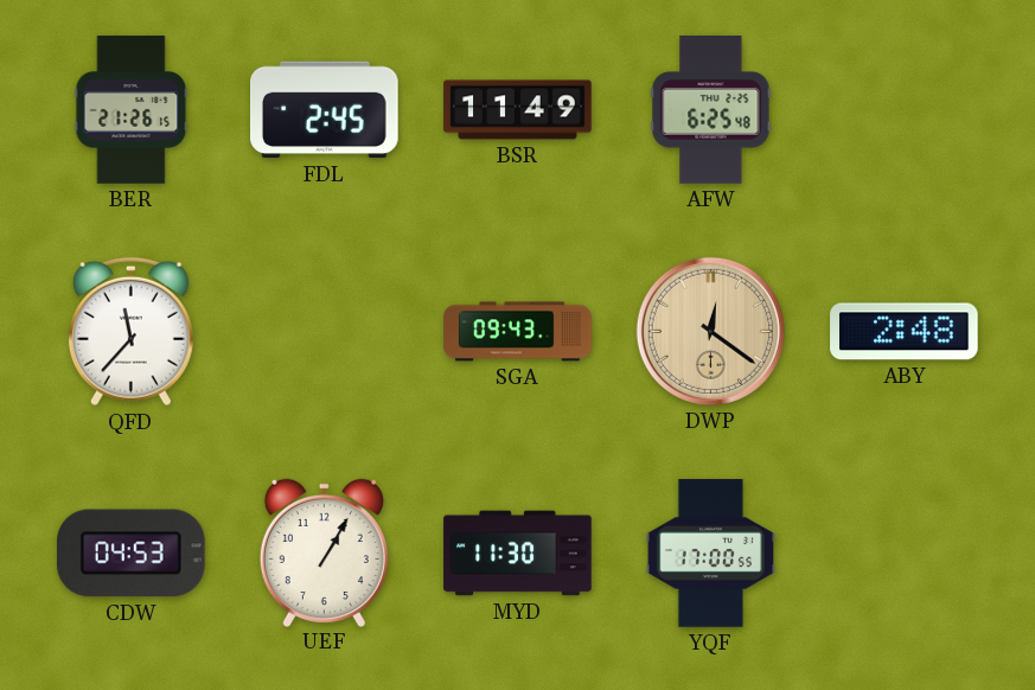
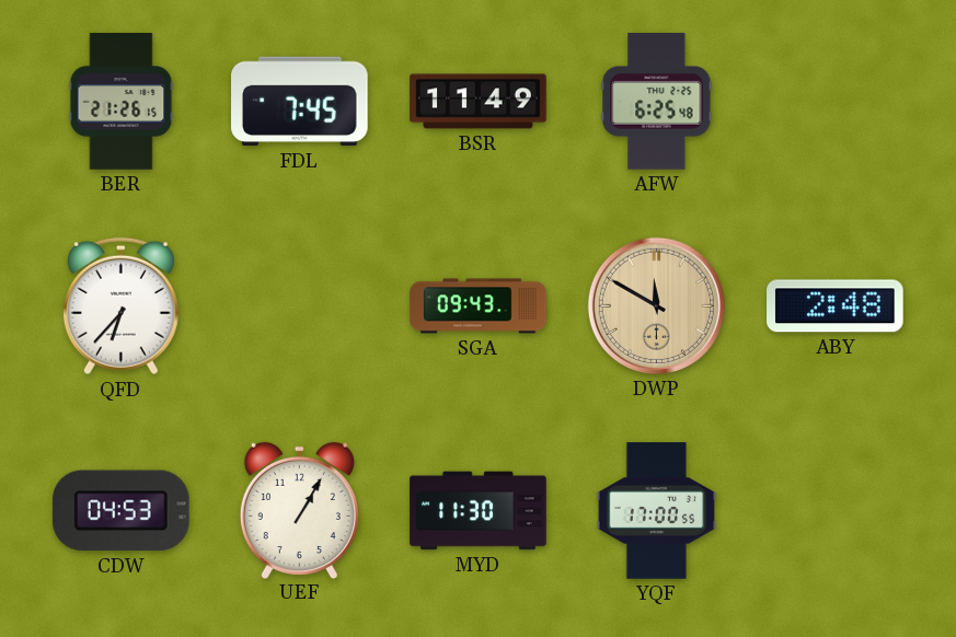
FDL: 2:45 -> 7:45
QFD: 11:37 -> 6:37
DWP: 12:21 -> 11:50
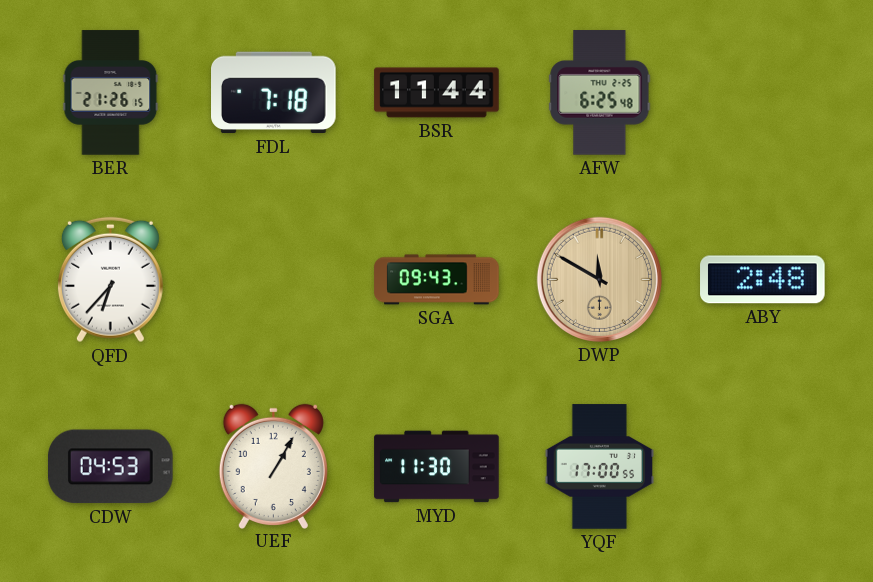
FDL: 7:45 -> 7:18
BSR: 11:49 -> 11:44
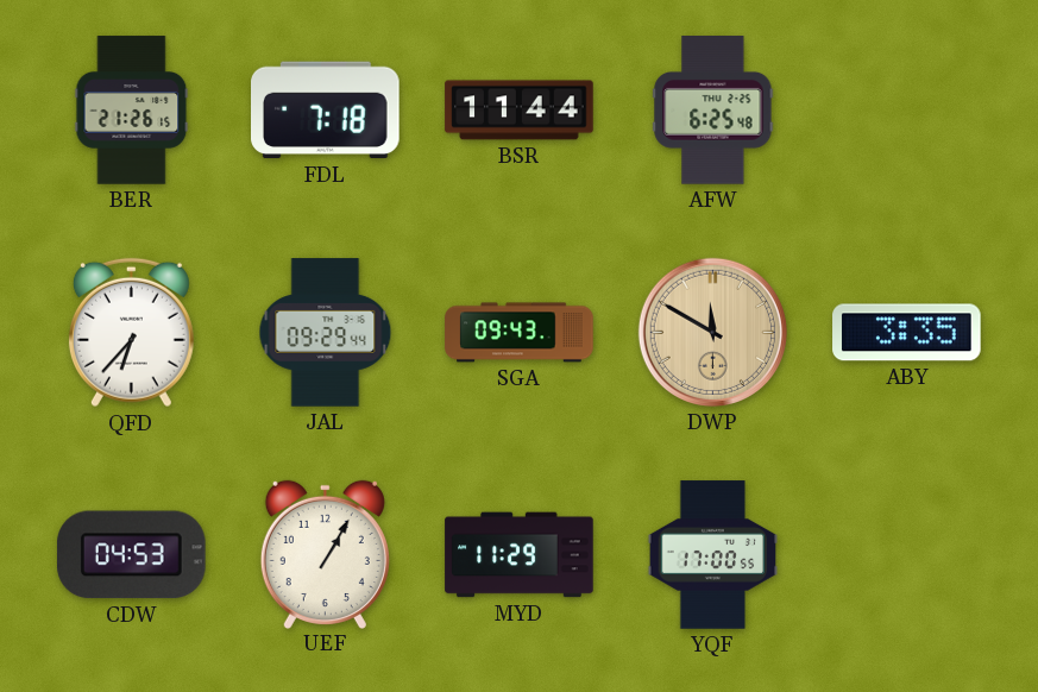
JAL: none -> 09:29
ABY: 2:48 -> 3:35
MYD: 11:30 -> 11:29
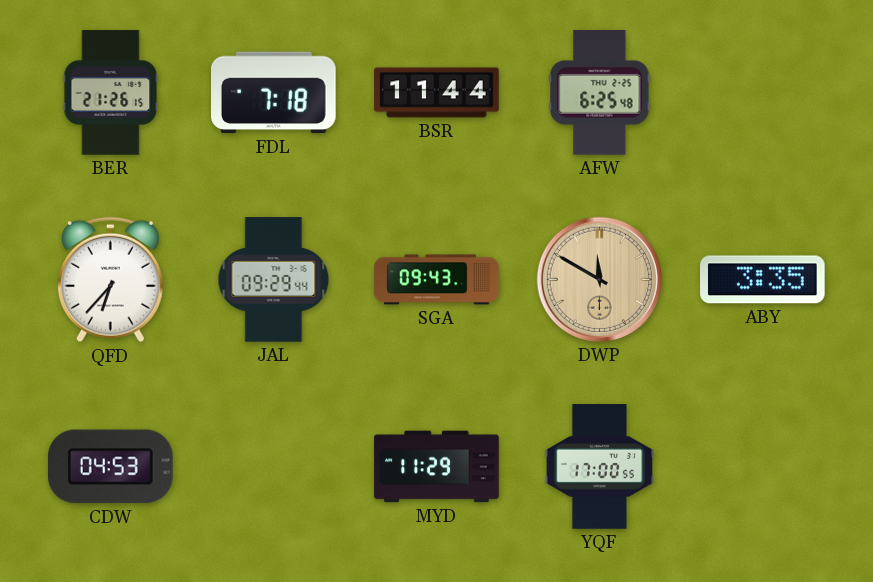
UEF: 1:05 -> none
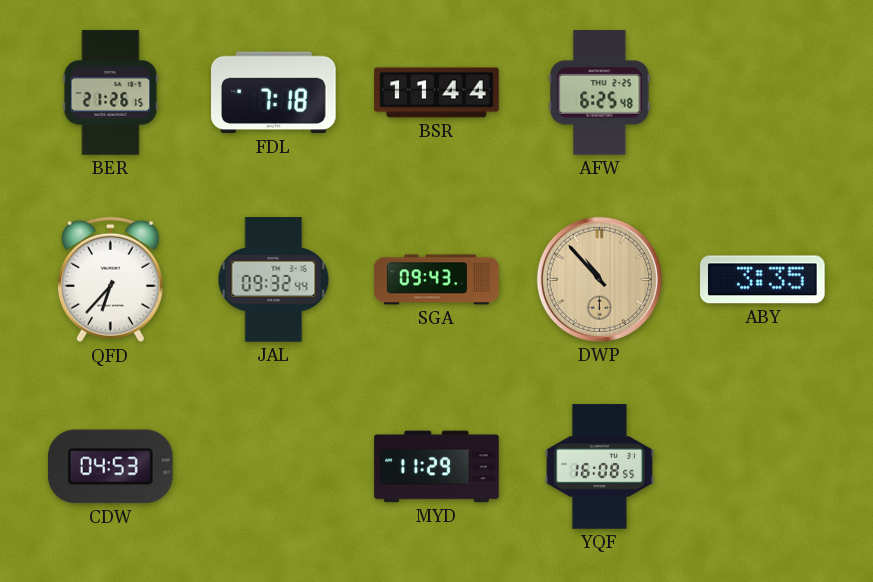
JAL: 09:29 -> 09:32
DWP: 11:50 -> 10:53
YQF: 17:00 -> 16:08
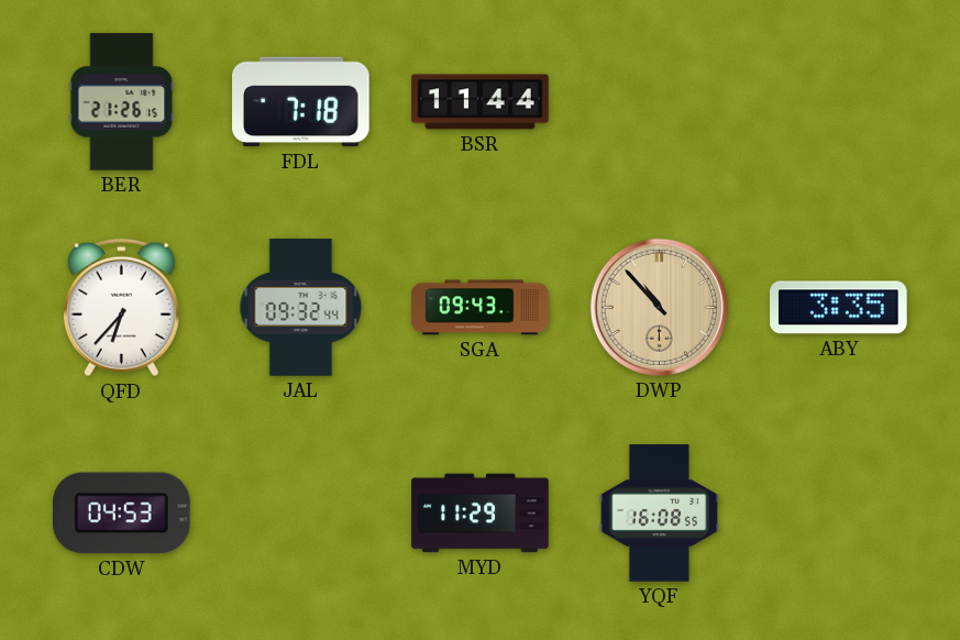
AFW: 6:25 -> none
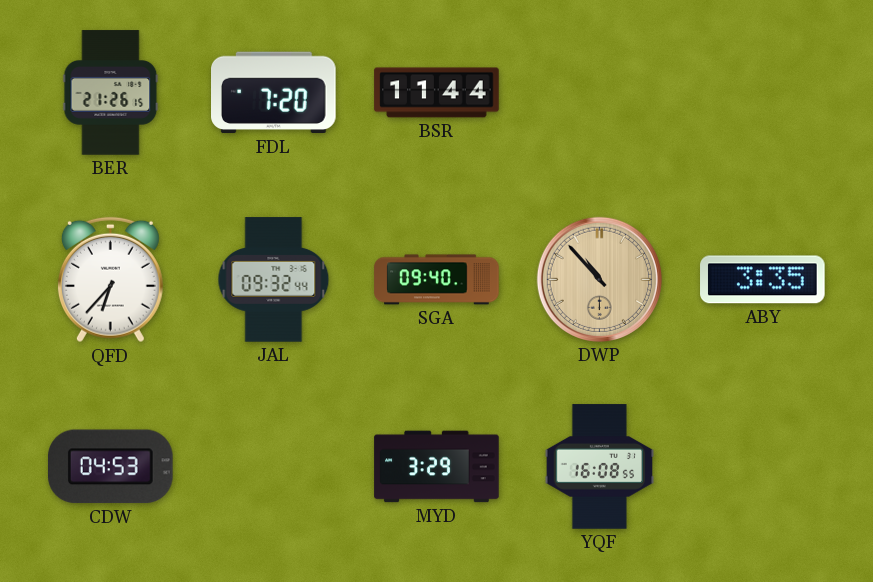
FDL: 7:18 -> 7:20
SGA: 09:43 -> 09:40
MYD: 11:29 -> 3:29
